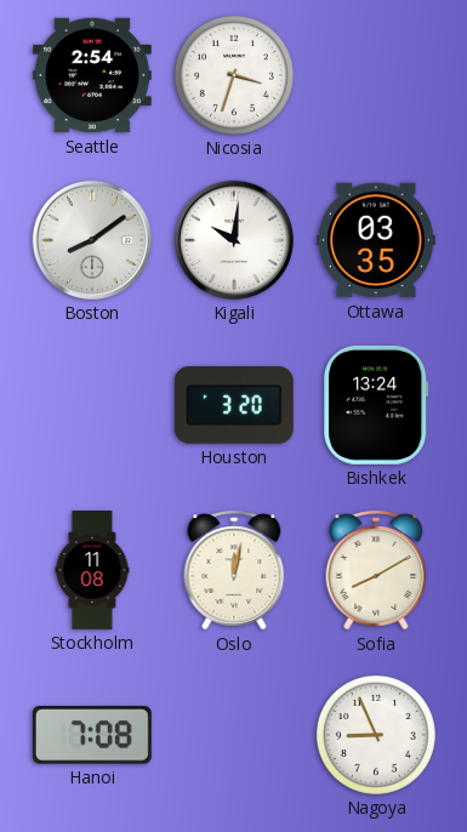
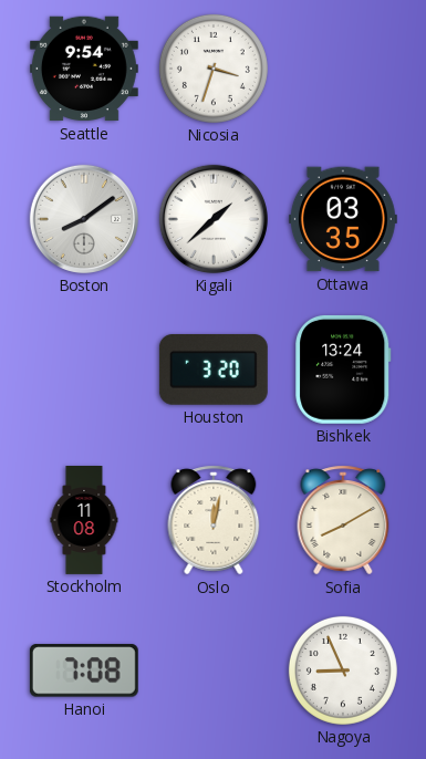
Seattle: 2:54 -> 9:54
Kigali: 10:01 -> 1:38
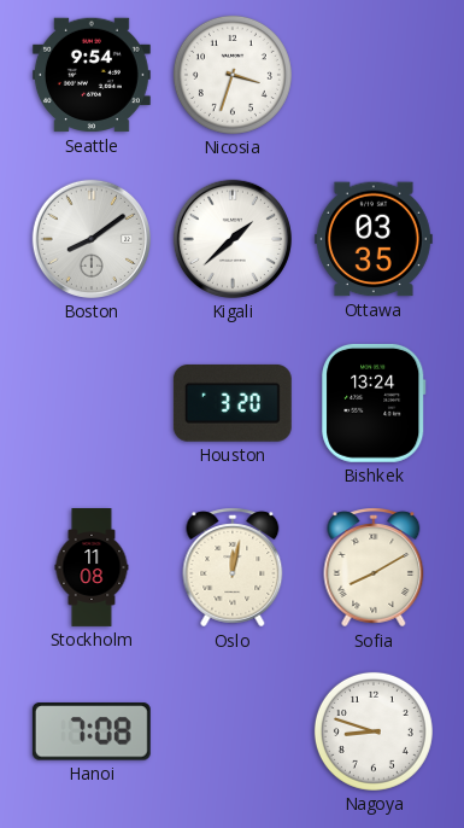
Nagoya: 8:56 -> 8:48
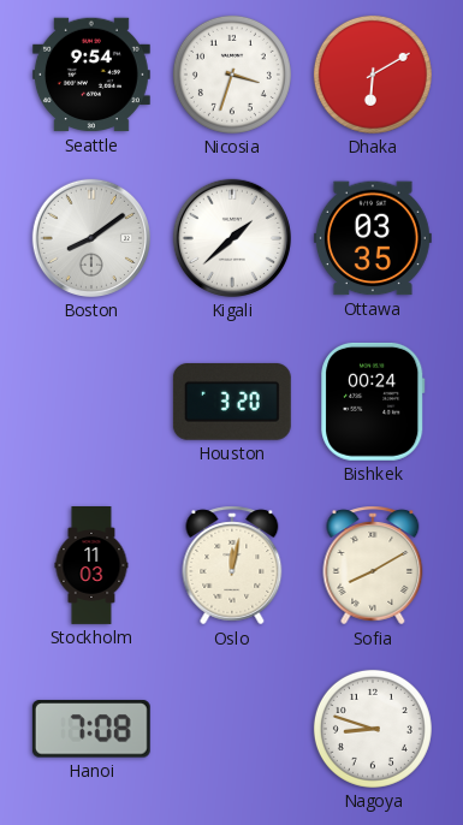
Dhaka: none -> 6:10
Bishkek: 13:24 -> 00:24
Stockholm: 11:08 -> 11:03
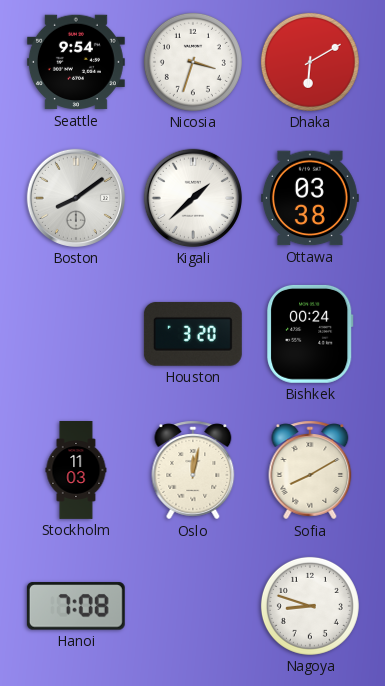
Ottawa: 03:35 -> 03:38
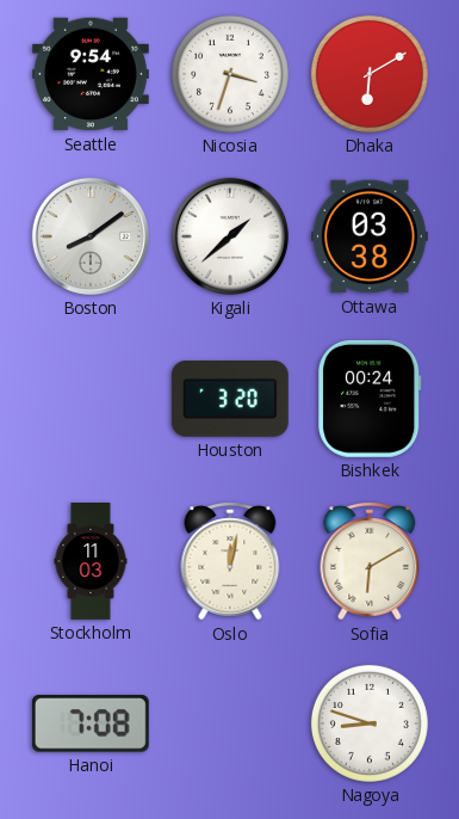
Sofia: 8:10 -> 6:10
